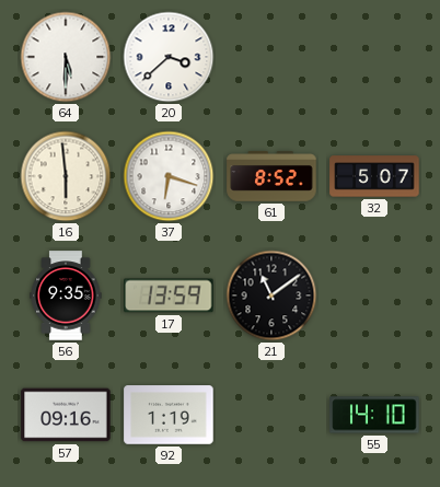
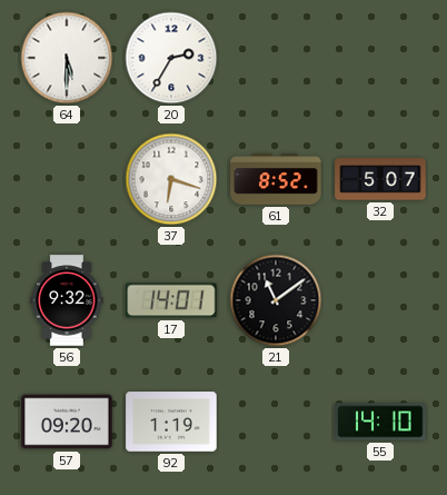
20: 3:38 -> 2:35
16: 5:59 -> none
56: 9:35 -> 9:32
17: 13:59 -> 14:01
57: 09:16 -> 09:20
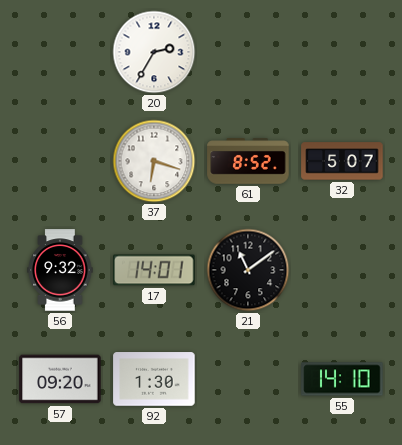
64: 5:30 -> none
92: 1:19 -> 1:30
